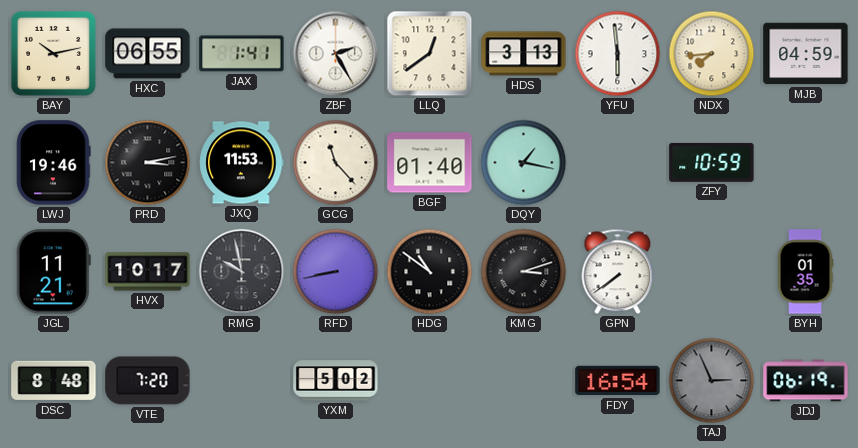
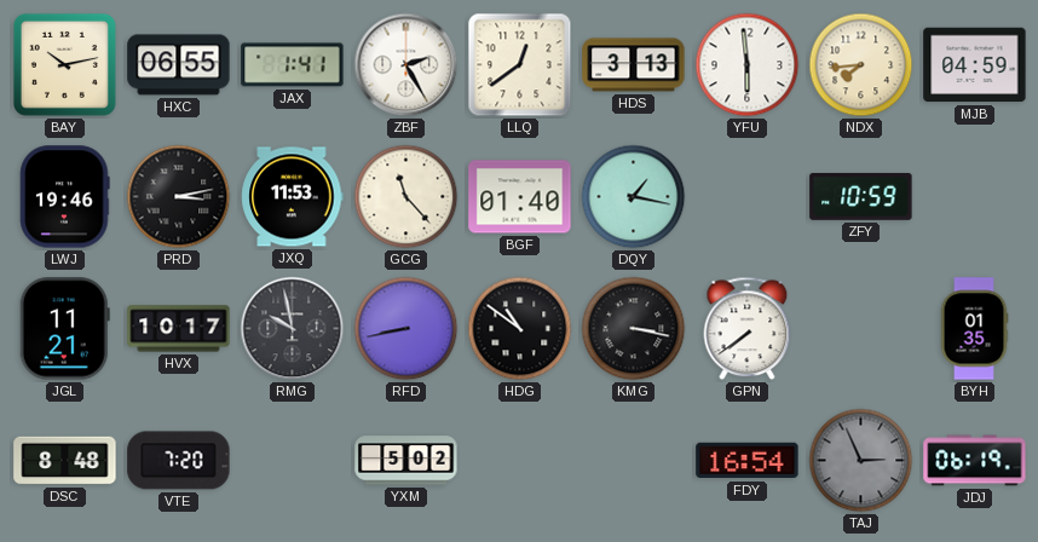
KMG: 3:12 -> 3:17
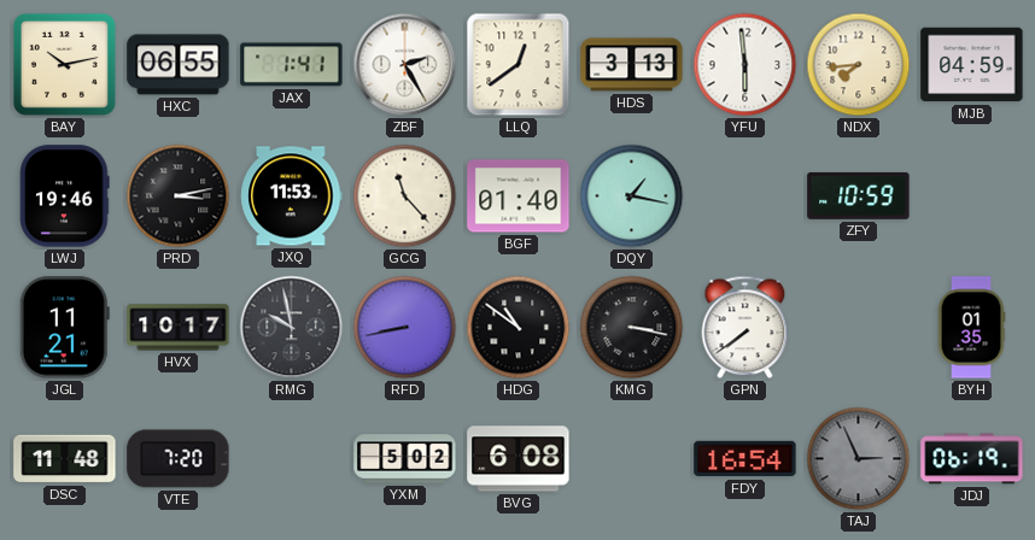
DSC: 8:48 -> 11:48
BVG: none -> 6:08
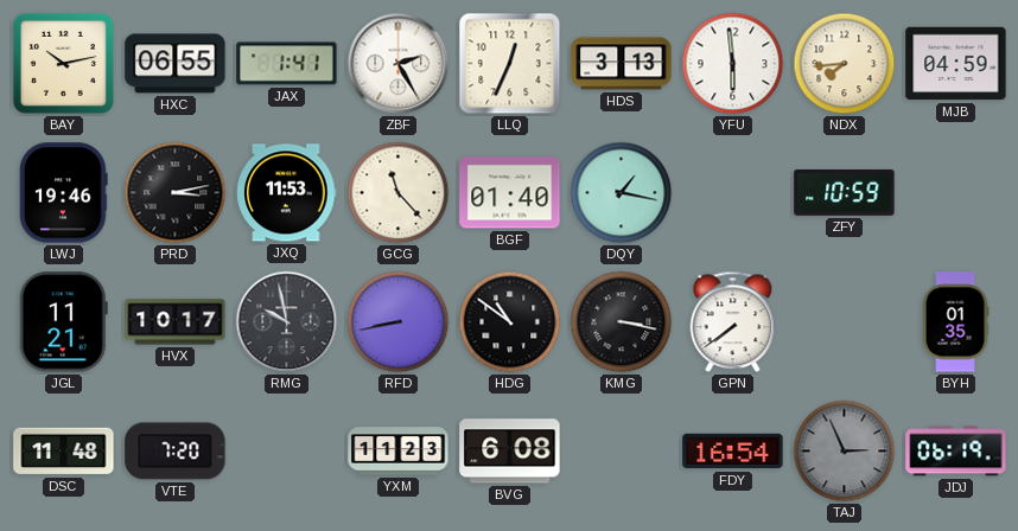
LLQ: 12:39 -> 12:34
YXM: 5:02 -> 11:23
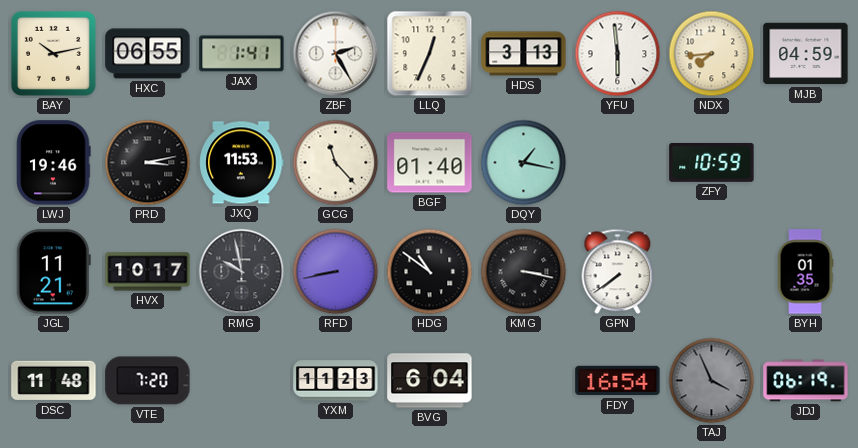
BVG: 6:08 -> 6:04
TAJ: 2:56 -> 3:56
